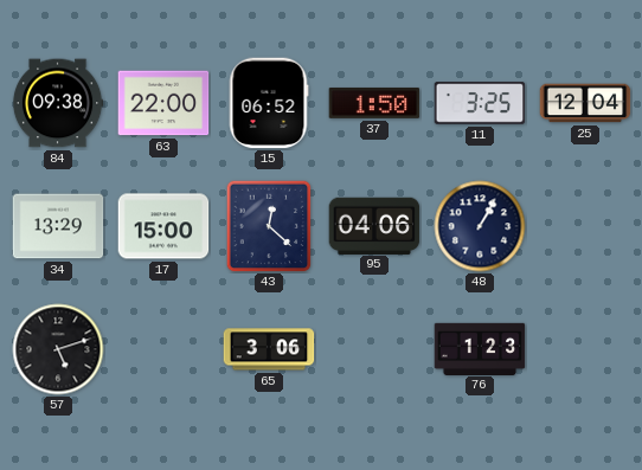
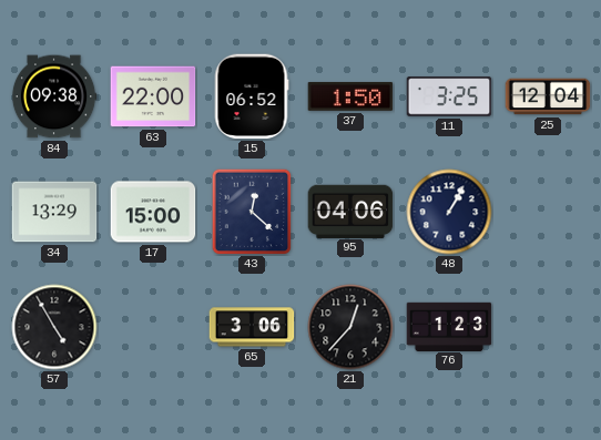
57: 5:12 -> 4:55
21: none -> 12:37
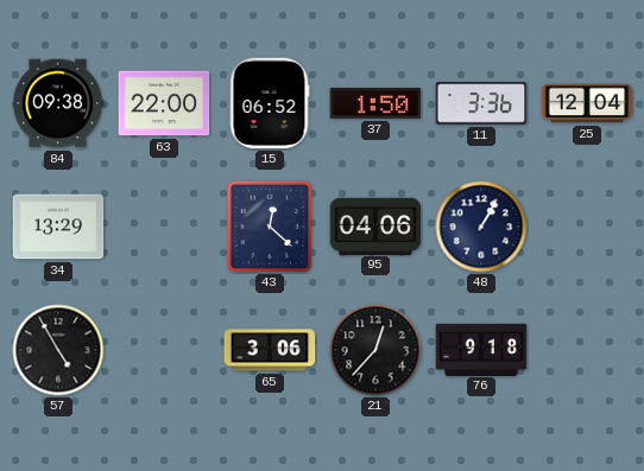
11: 3:25 -> 3:36
17: 15:00 -> none
76: 1:23 -> 9:18
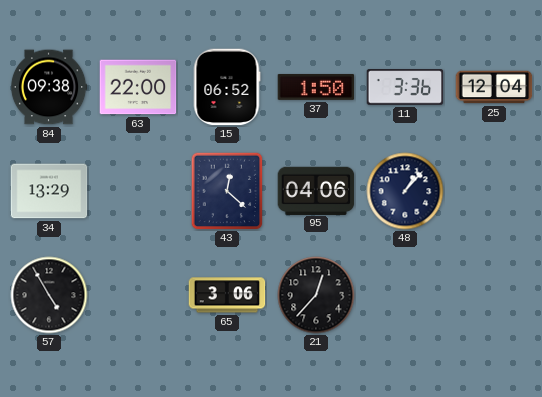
48: 1:05 -> 1:07
76: 9:18 -> none
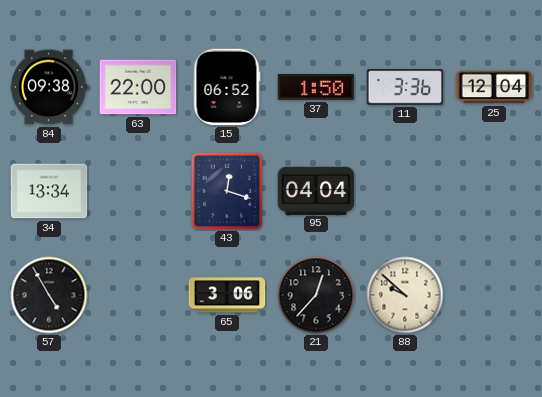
34: 13:29 -> 13:34
43: 12:22 -> 12:18
95: 04:06 -> 04:04
48: 1:07 -> none
88: none -> 9:52
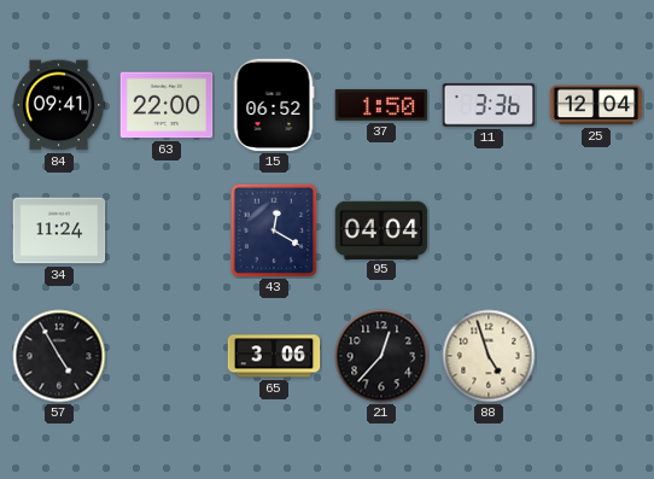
84: 09:38 -> 09:41
34: 13:34 -> 11:24
43: 12:18 -> 12:20
88: 9:52 -> 4:57
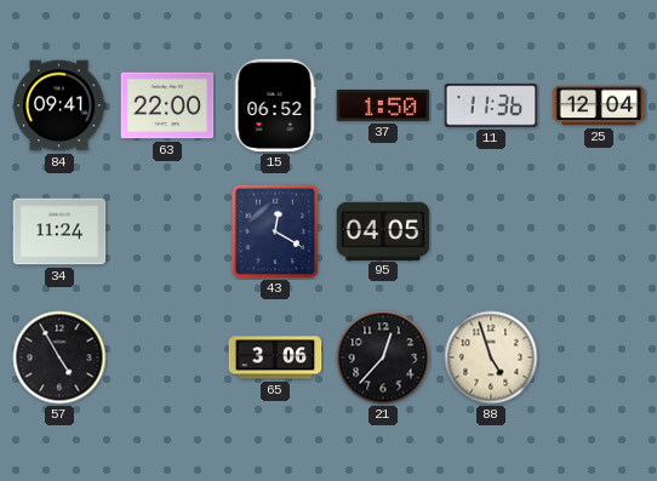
11: 3:36 -> 11:36
95: 04:04 -> 04:05
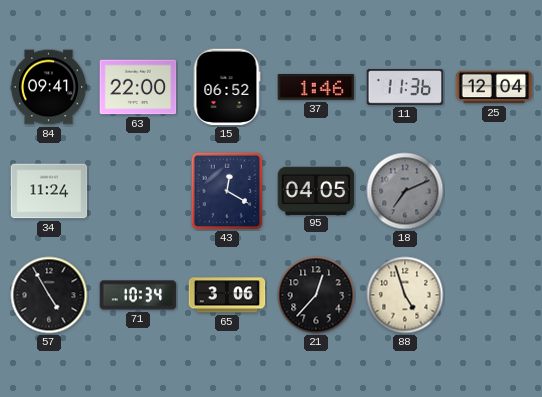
37: 1:50 -> 1:46
18: none -> 7:11
71: none -> 10:34
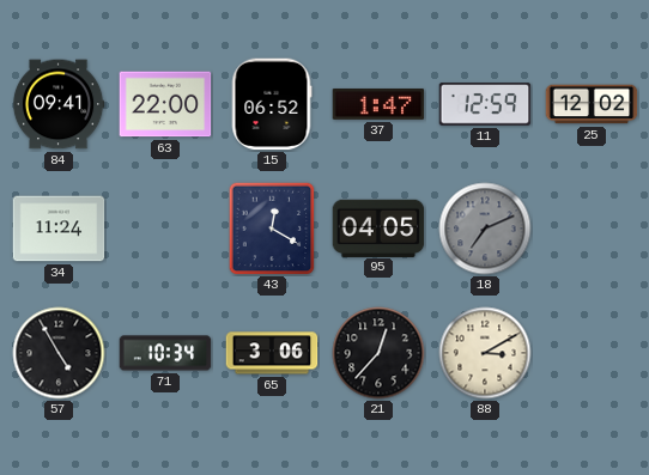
37: 1:46 -> 1:47
11: 11:36 -> 12:59
25: 12:04 -> 12:02
88: 4:57 -> 3:10
